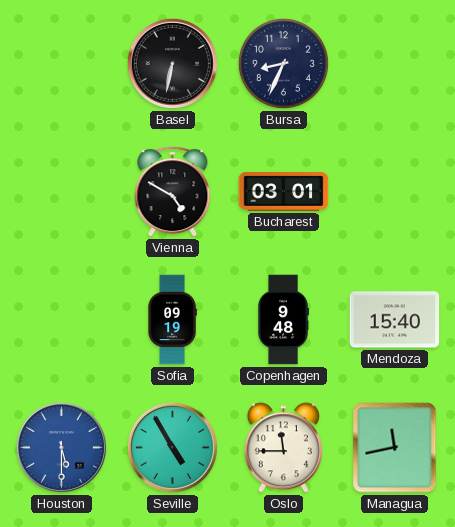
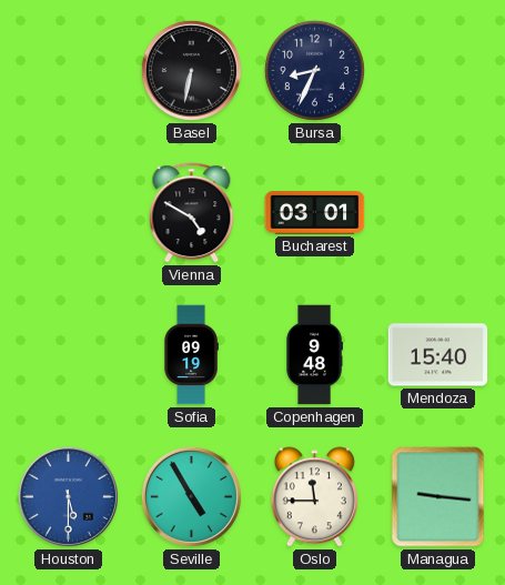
Managua: 11:43 -> 9:16
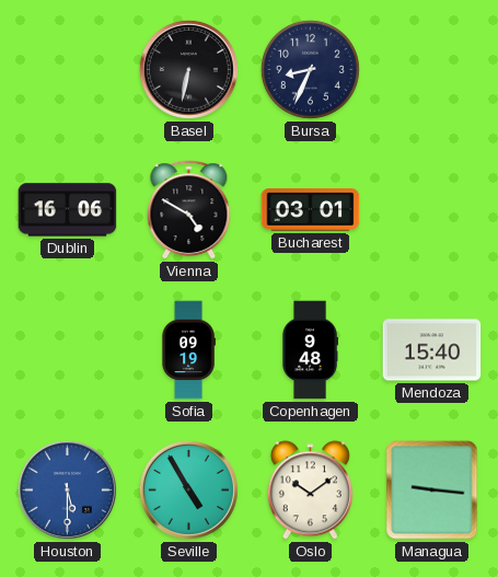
Dublin: none -> 16:06
Oslo: 11:45 -> 10:09
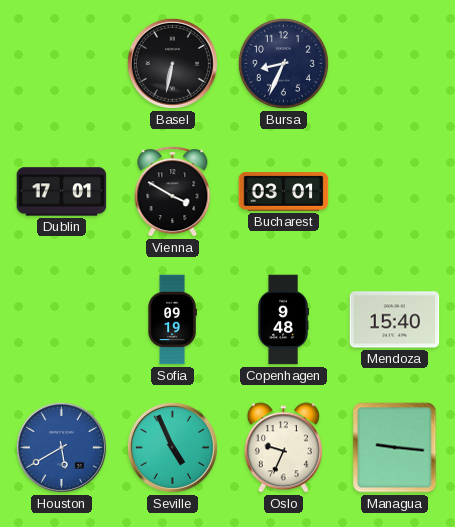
Dublin: 16:06 -> 17:01
Vienna: 4:50 -> 3:50
Houston: 5:30 -> 5:40
Seville: 4:55 -> 4:56
Oslo: 10:09 -> 9:34
